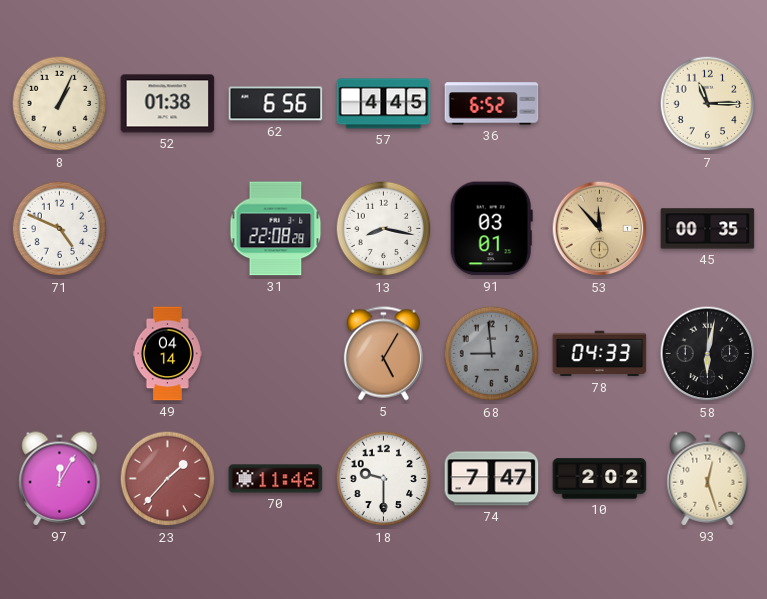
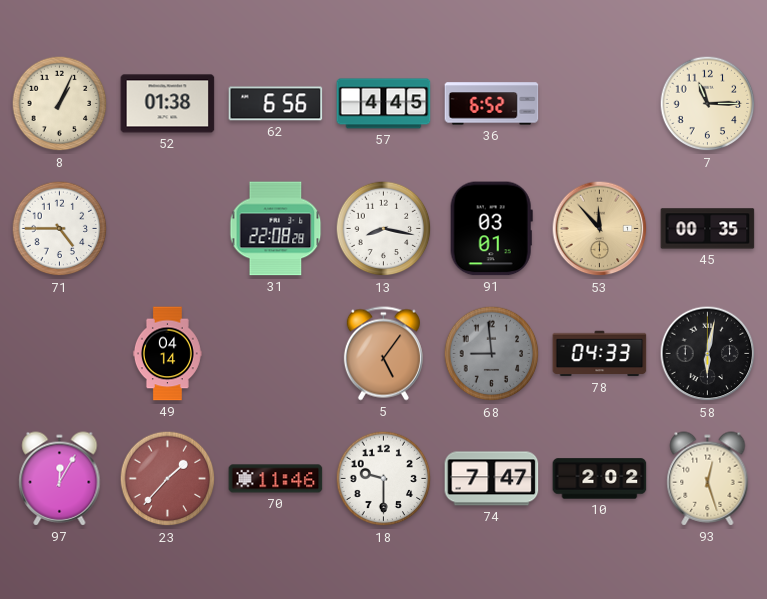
71: 4:49 -> 4:45
5: 5:05 -> 5:06
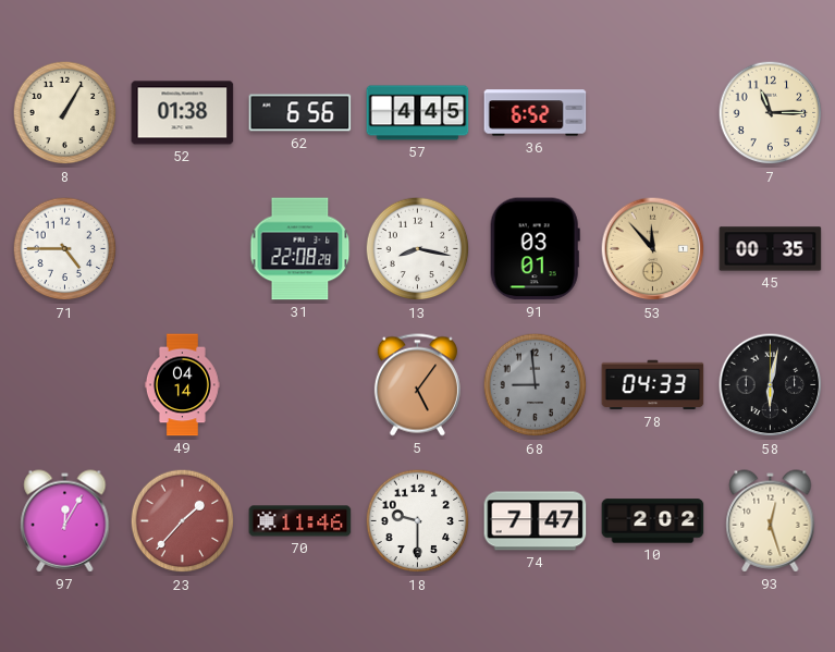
8: 1:04 -> 1:05
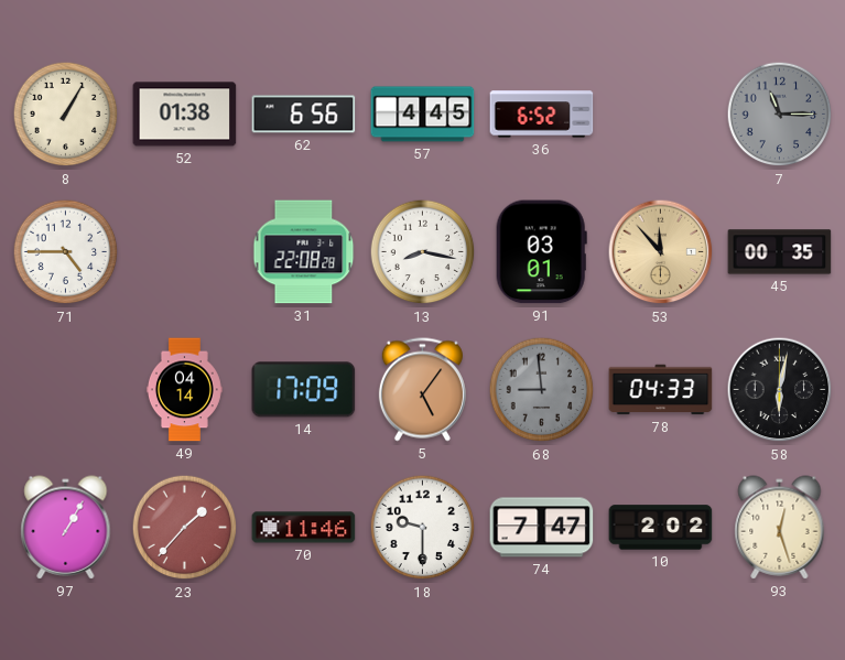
7 dial: cream -> grey
14: none -> 17:09
97: 12:05 -> 1:05
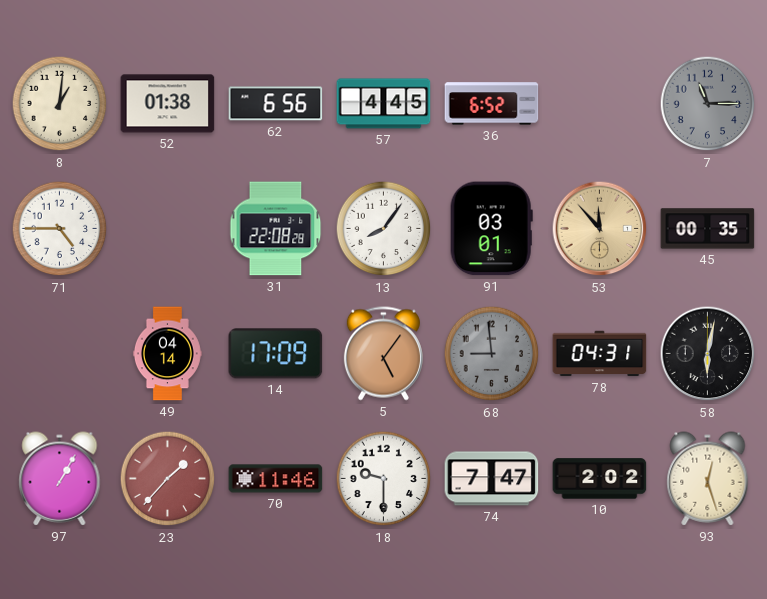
8: 1:05 -> 1:01
13: 8:17 -> 8:06
78: 04:33 -> 04:31
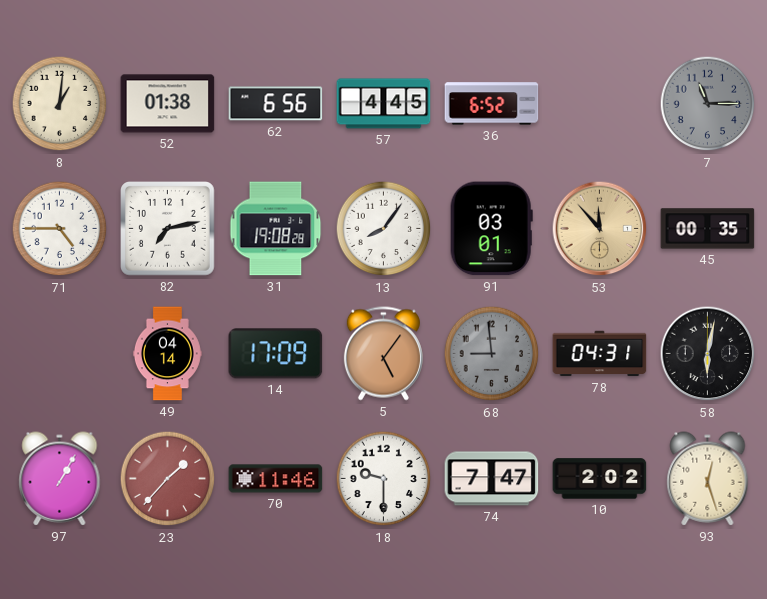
82: none -> 7:13
31: 22:08 -> 19:08
